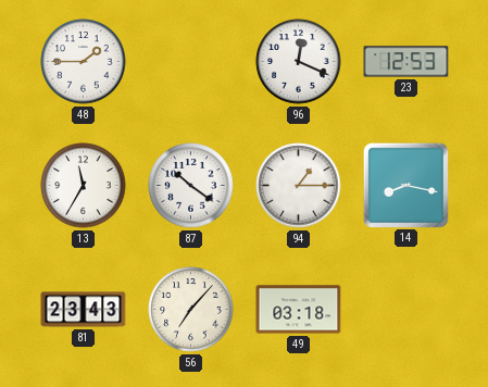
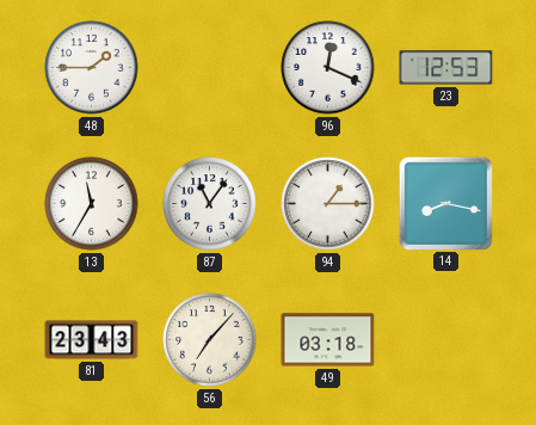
87: 10:21 -> 11:06
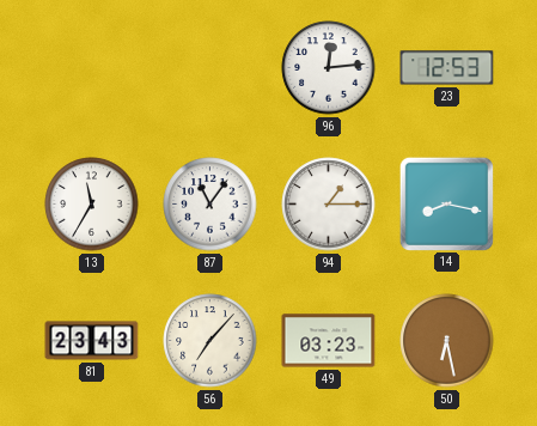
48: 1:45 -> none
96: 12:19 -> 12:14
49: 03:18 -> 03:23
50: none -> 6:28
